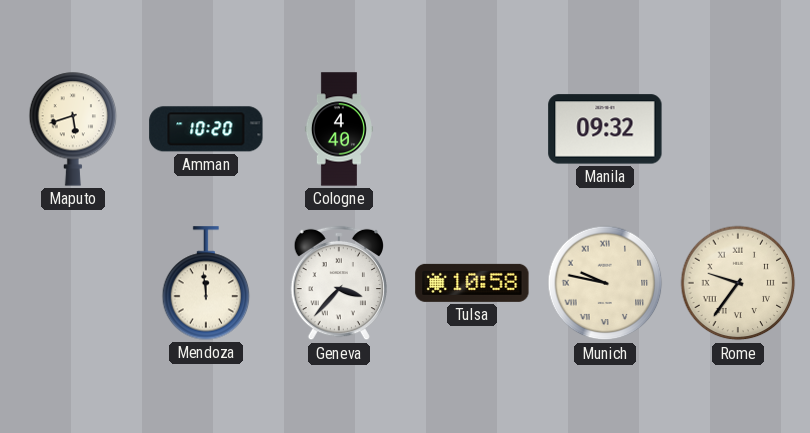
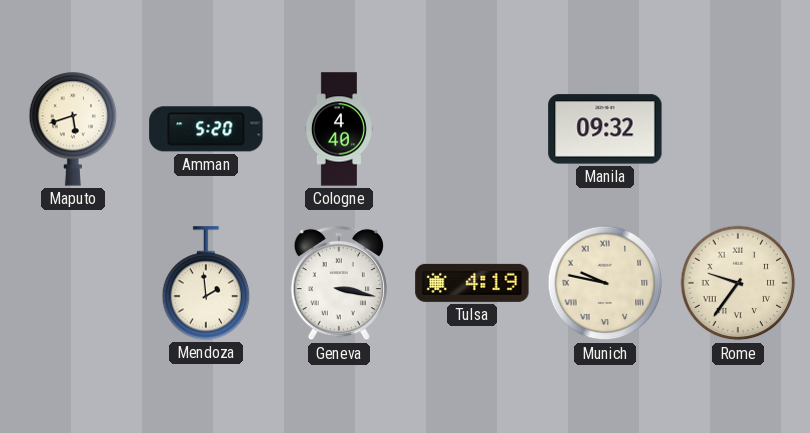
Amman: 10:20 -> 5:20
Mendoza: 11:59 -> 1:59
Geneva: 3:37 -> 3:17
Tulsa: 10:58 -> 4:19
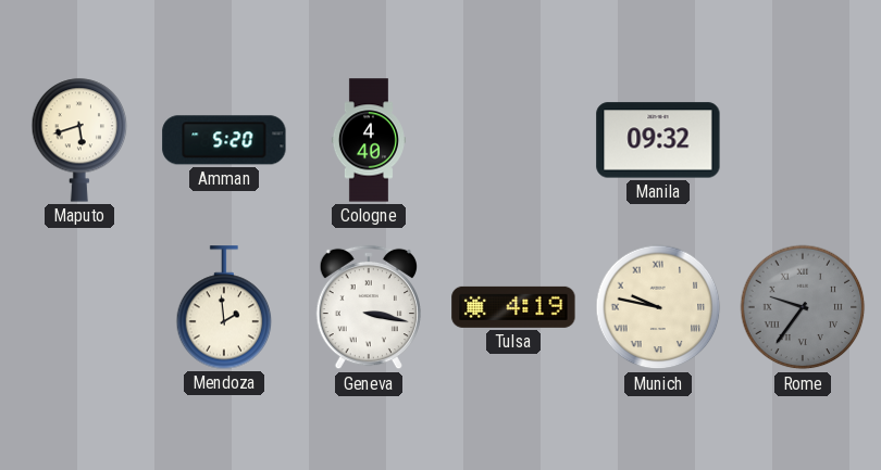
Rome dial: cream -> grey
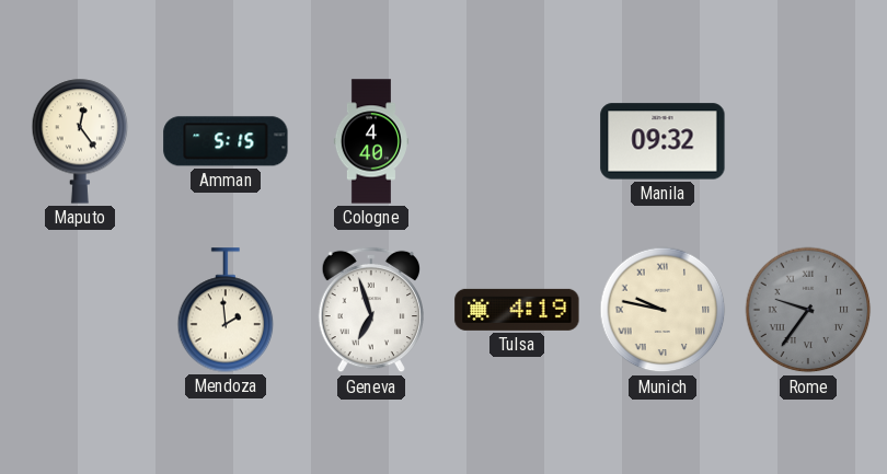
Maputo: 5:42 -> 12:24
Amman: 5:20 -> 5:15
Geneva: 3:17 -> 6:57
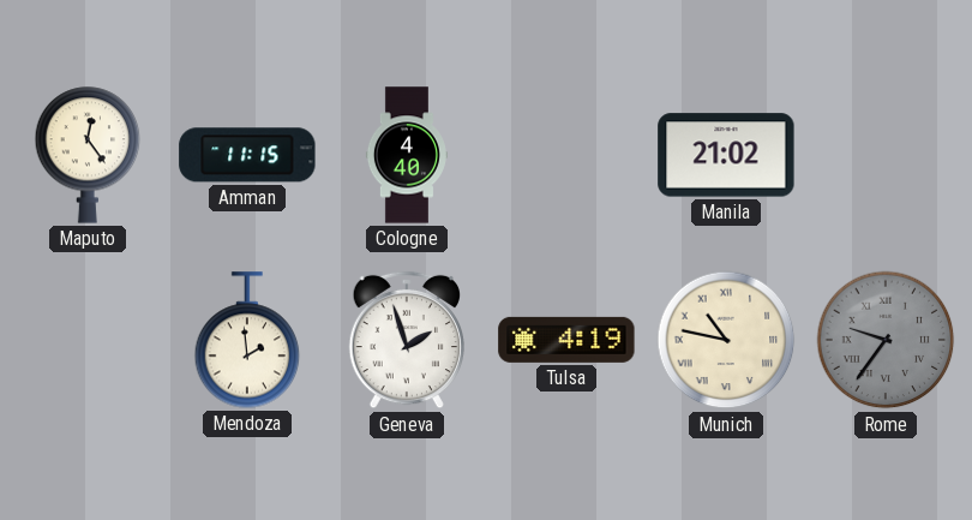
Amman: 5:15 -> 11:15
Manila: 09:32 -> 21:02
Geneva: 6:57 -> 1:57
Munich: 9:47 -> 10:47
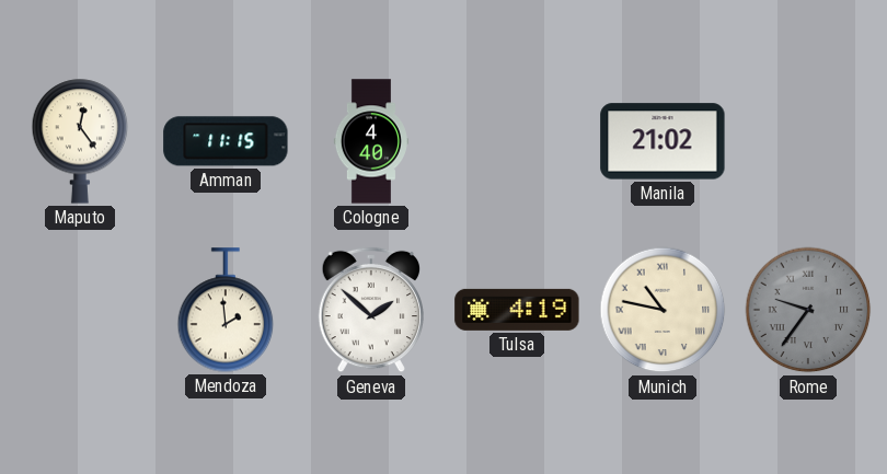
Geneva: 1:57 -> 1:52
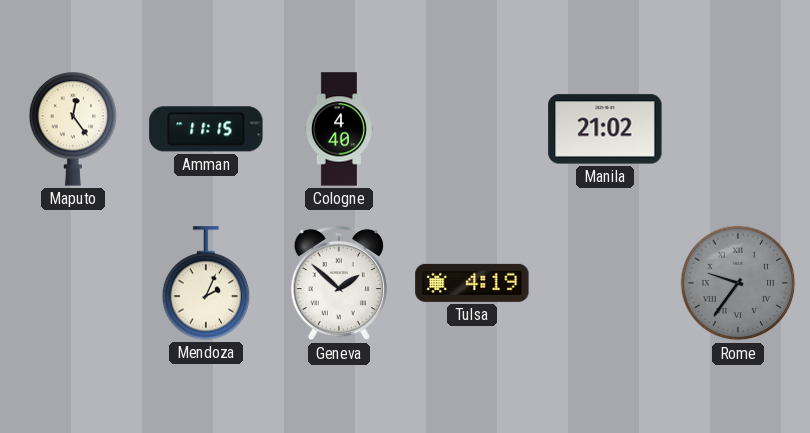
Mendoza: 1:59 -> 2:04
Munich: 10:47 -> none
